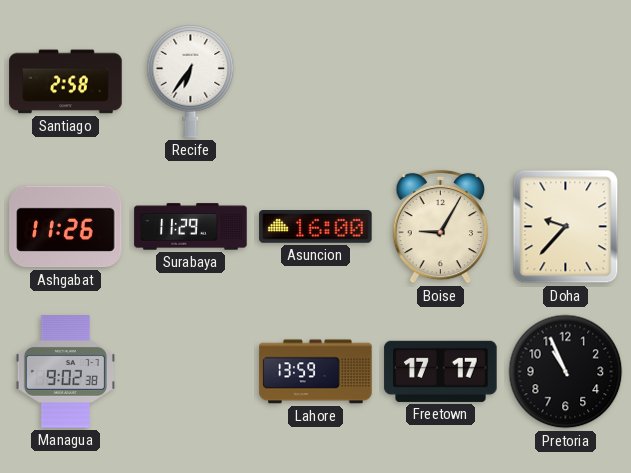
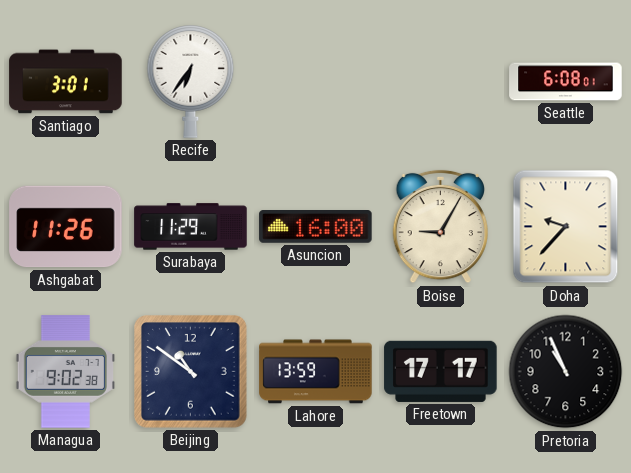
Santiago: 2:58 -> 3:01
Seattle: none -> 6:08
Beijing: none -> 10:51
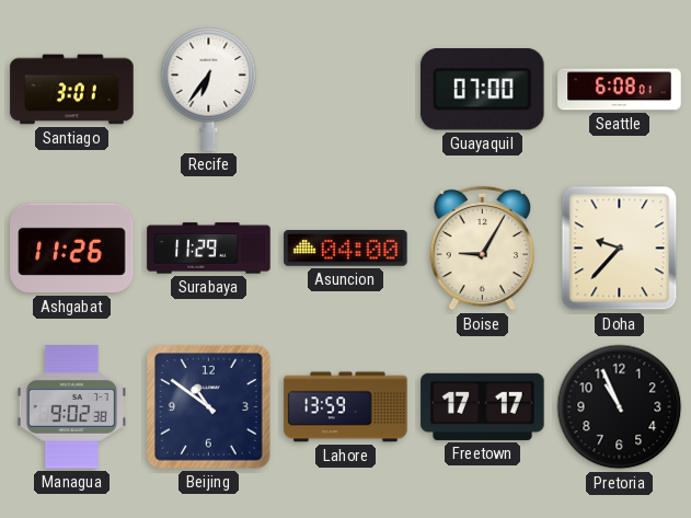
Guayaquil: none -> 07:00
Asuncion: 16:00 -> 04:00
